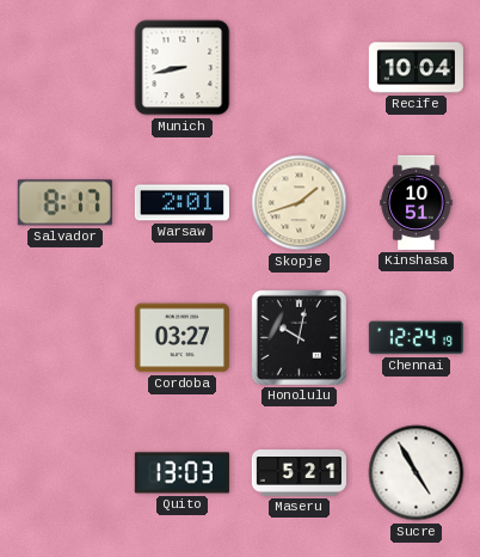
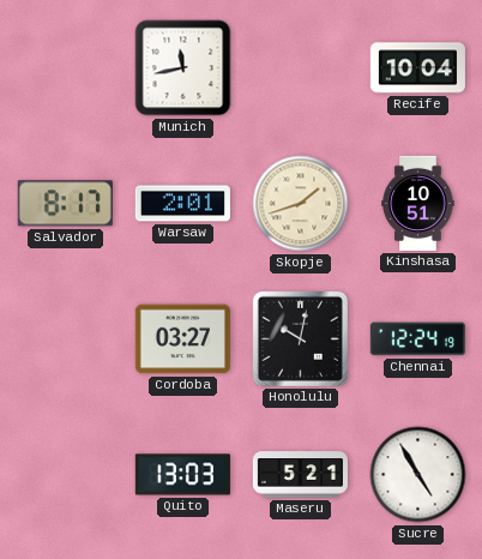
Munich: 8:43 -> 11:43
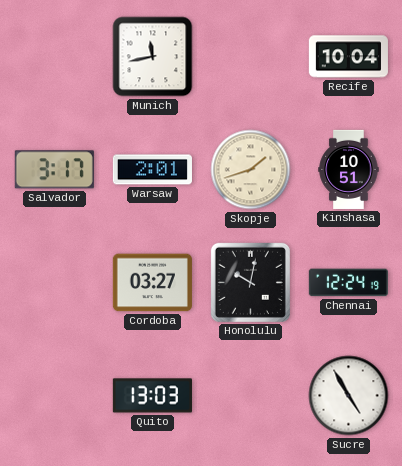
Salvador: 8:17 -> 3:17
Maseru: 5:21 -> none
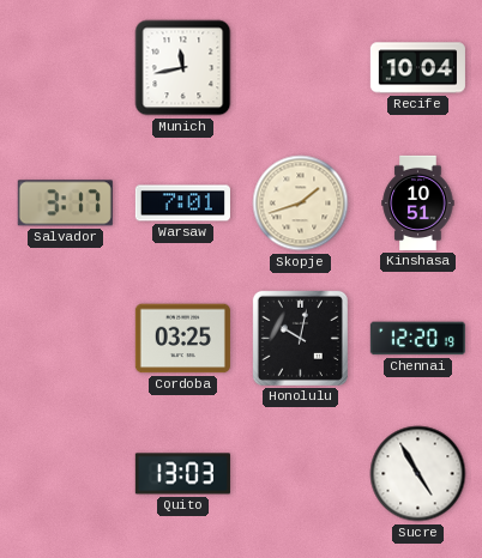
Warsaw: 2:01 -> 7:01
Cordoba: 03:27 -> 03:25
Chennai: 12:24 -> 12:20
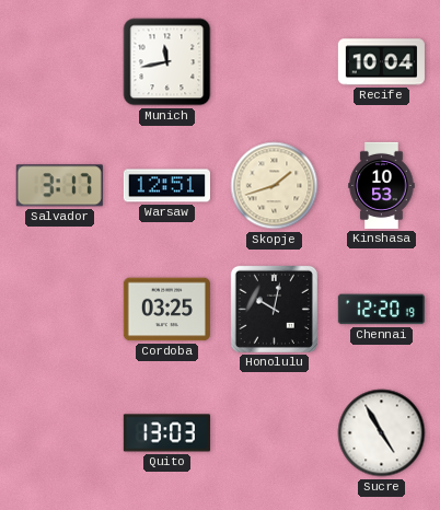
Warsaw: 7:01 -> 12:51
Kinshasa: 10:51 -> 10:53
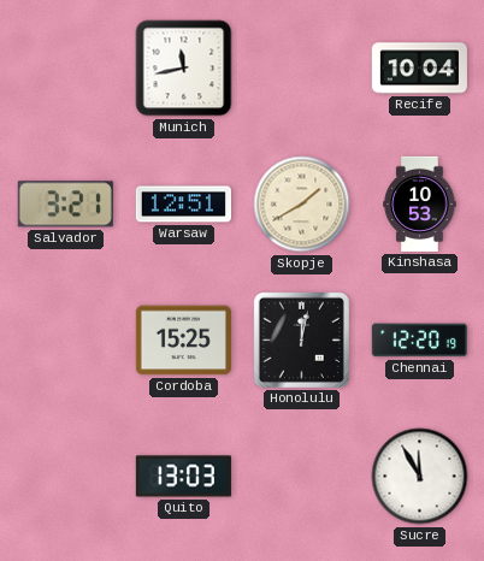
Salvador: 3:17 -> 3:21
Skopje: 1:42 -> 1:40
Cordoba: 03:25 -> 15:25
Honolulu: 10:02 -> 12:02
Sucre: 4:55 -> 11:55
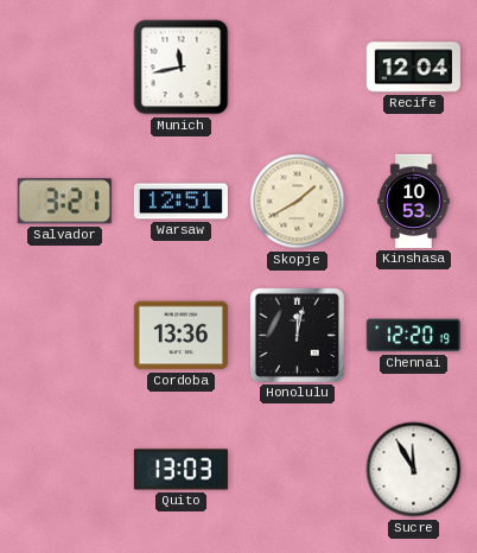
Recife: 10:04 -> 12:04
Cordoba: 15:25 -> 13:36
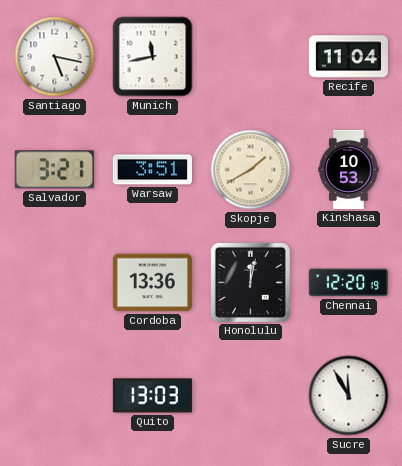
Santiago: none -> 5:17
Recife: 12:04 -> 11:04
Warsaw: 12:51 -> 3:51
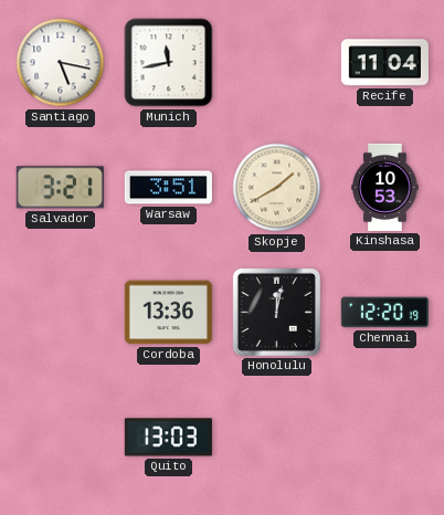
Sucre: 11:55 -> none
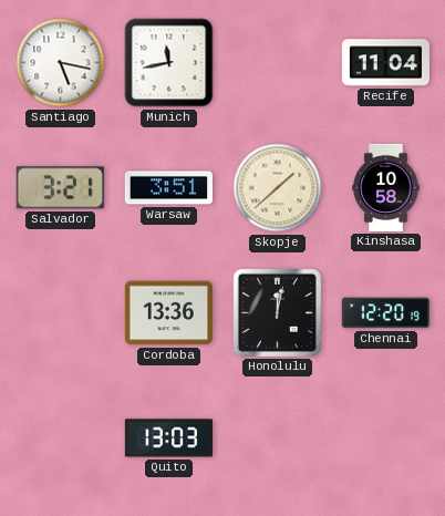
Skopje: 1:40 -> 1:38
Kinshasa: 10:53 -> 10:58
